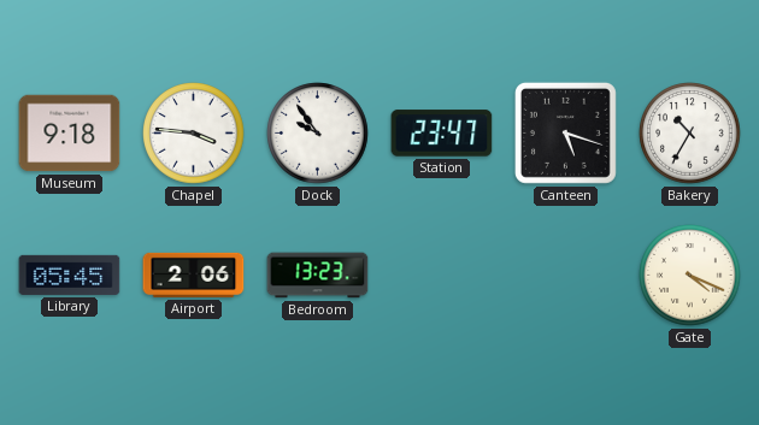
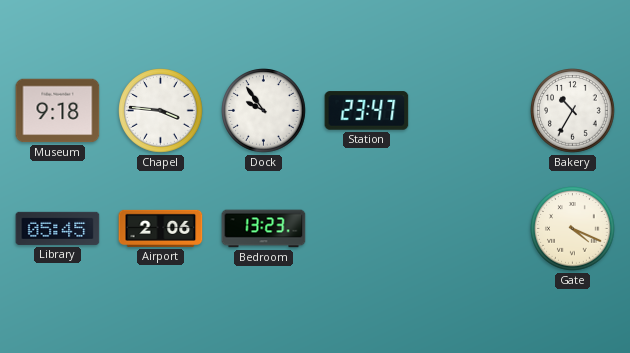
Canteen: 5:18 -> none
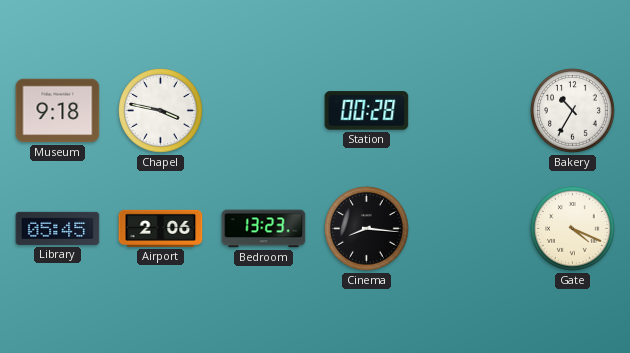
Chapel: 3:46 -> 3:47
Dock: 9:54 -> none
Station: 23:47 -> 00:28
Cinema: none -> 8:16
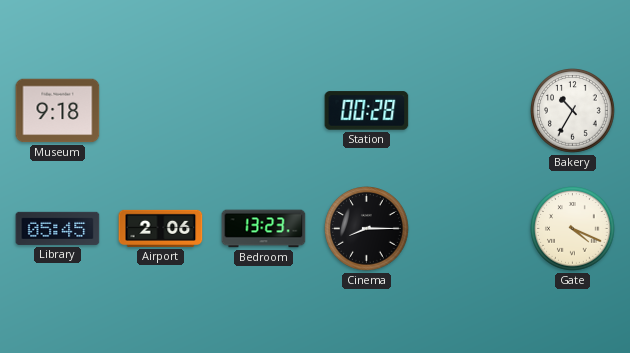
Chapel: 3:47 -> none
Cinema: 8:16 -> 8:15
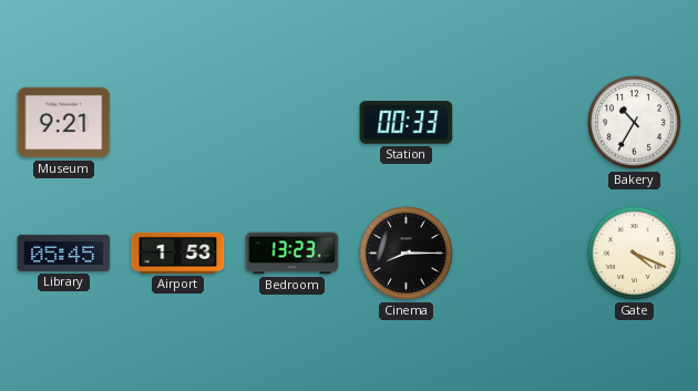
Museum: 9:18 -> 9:21
Station: 00:28 -> 00:33
Airport: 2:06 -> 1:53
